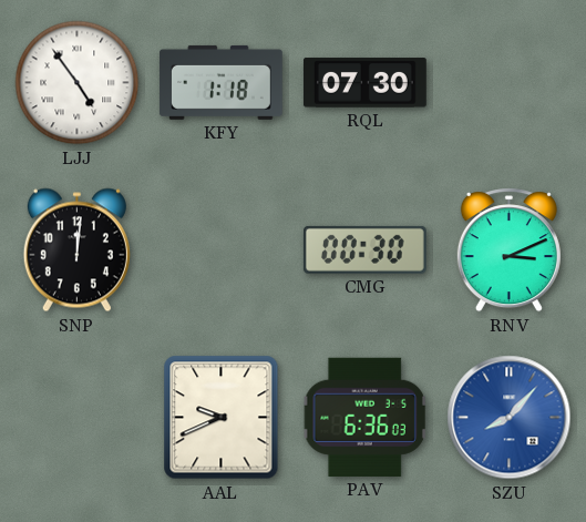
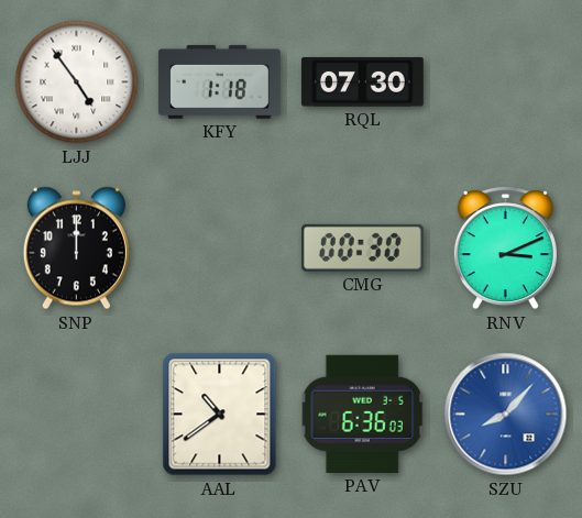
SNP: 12:01 -> 12:00
AAL: 9:41 -> 10:39
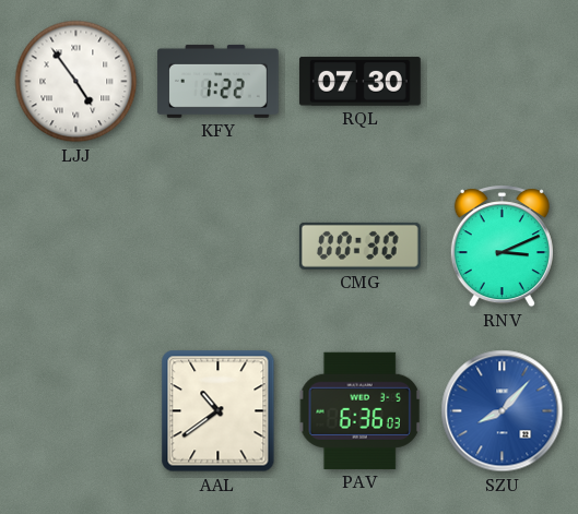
KFY: 1:18 -> 1:22
SNP: 12:00 -> none
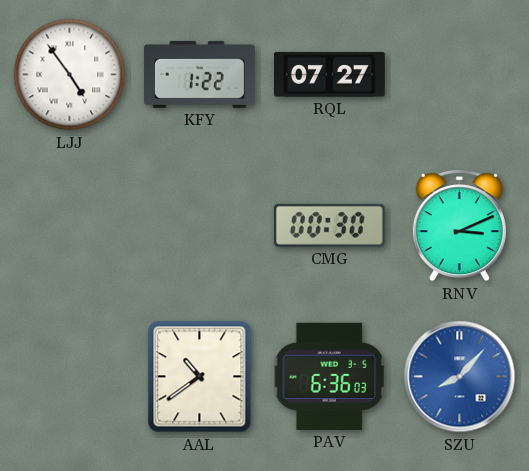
RQL: 07:30 -> 07:27
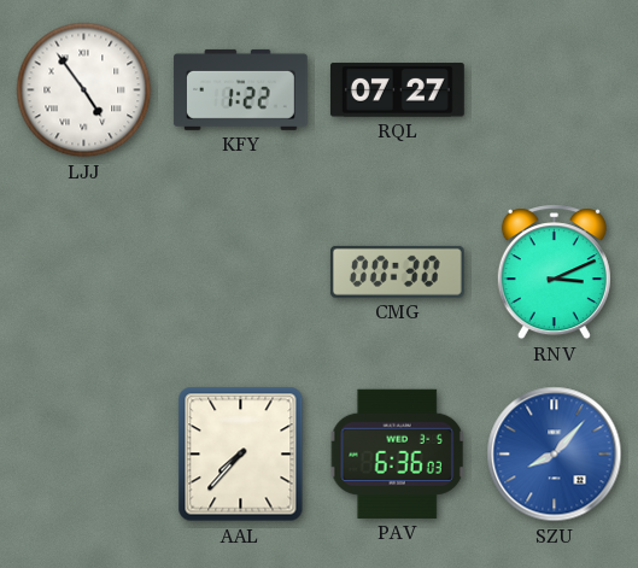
AAL: 10:39 -> 7:37
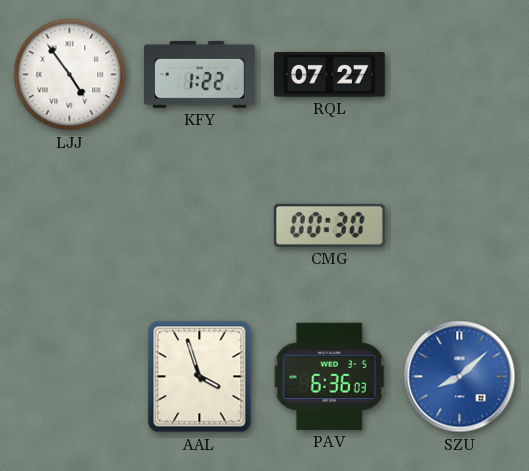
RNV: 3:11 -> none
AAL: 7:37 -> 3:57
SZU: 8:07 -> 8:08
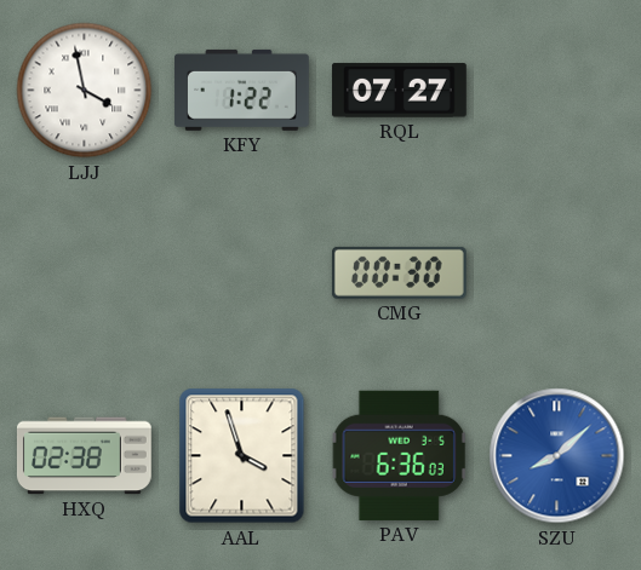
LJJ: 4:54 -> 3:58
HXQ: none -> 02:38
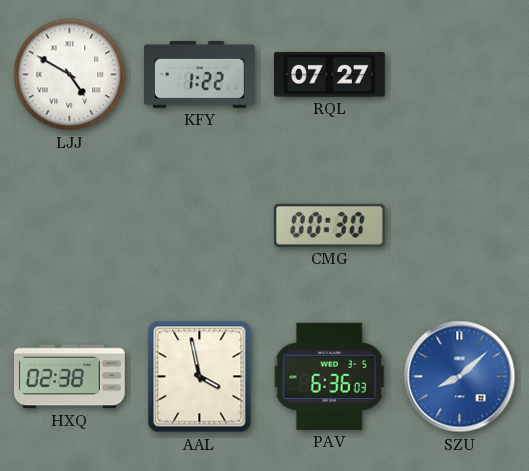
LJJ: 3:58 -> 4:50
AAL: 3:57 -> 3:58
